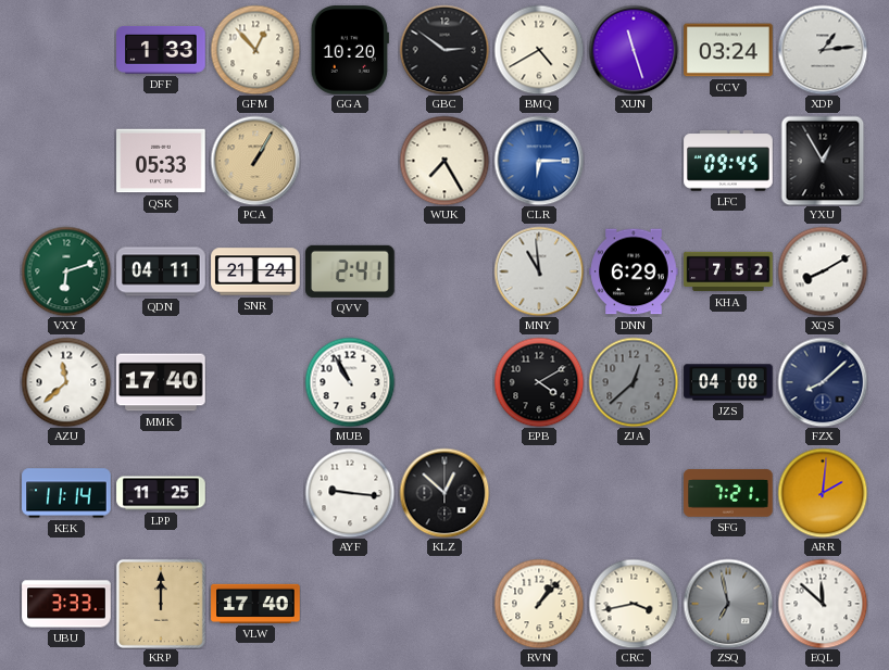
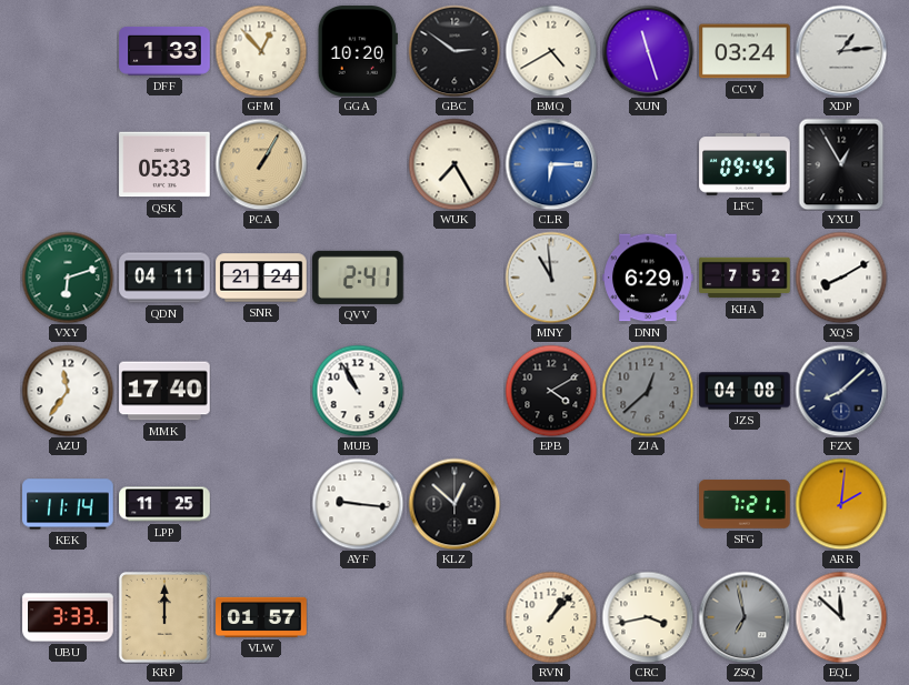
AZU: 11:38 -> 11:36
VLW: 17:40 -> 01:57
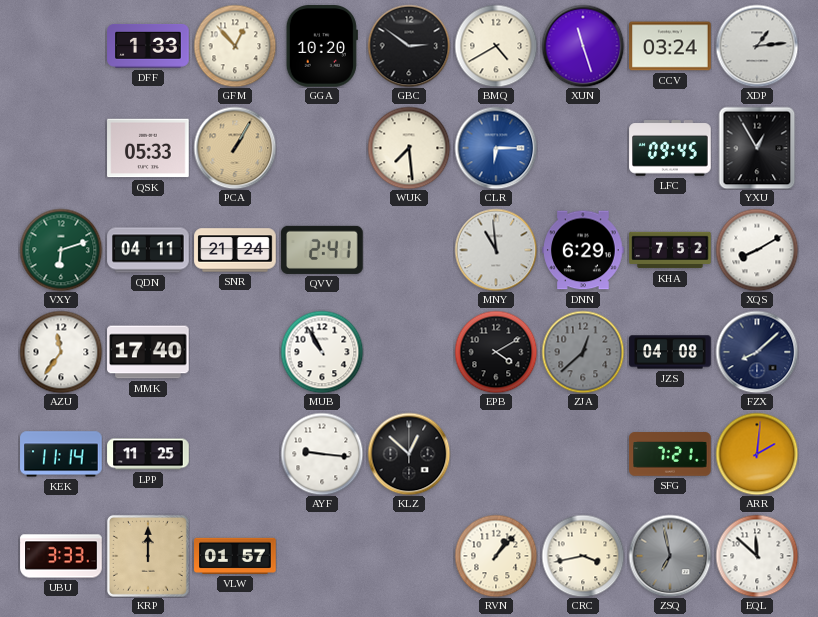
WUK: 7:25 -> 7:29
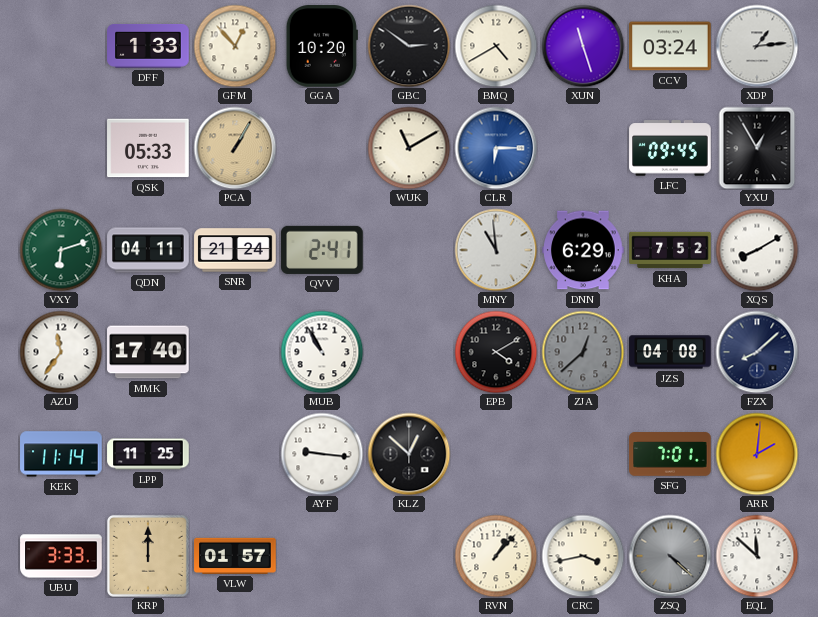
WUK: 7:29 -> 11:10
SFG: 7:21 -> 7:01
ZSQ: 6:58 -> 4:22
